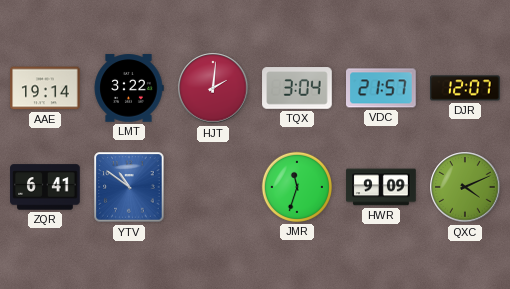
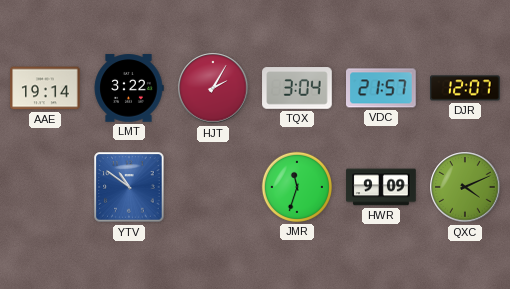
HJT: 2:01 -> 2:05
ZQR: 6:41 -> none
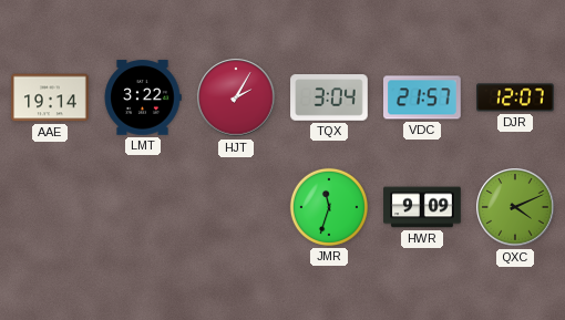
YTV: 10:51 -> none
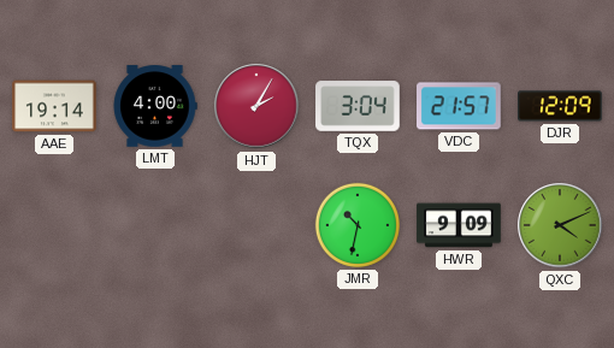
LMT: 3:22 -> 4:00
DJR: 12:07 -> 12:09
JMR: 11:33 -> 10:32
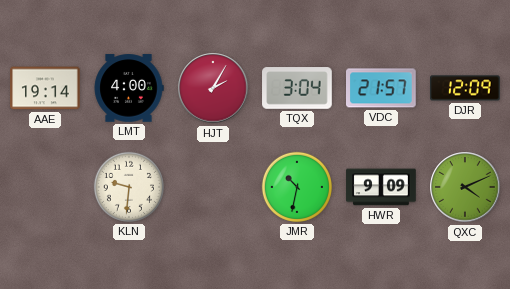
KLN: none -> 9:31
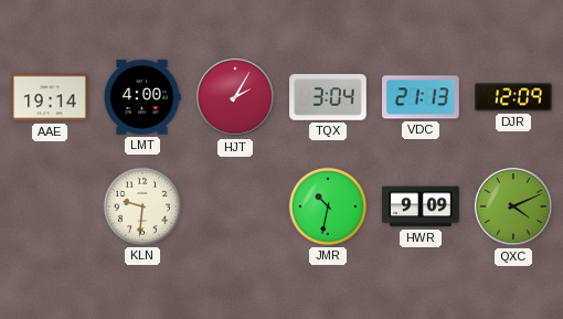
VDC: 21:57 -> 21:13
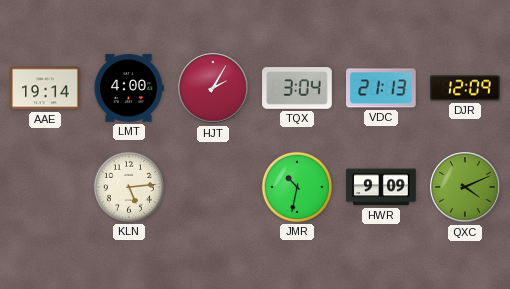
KLN: 9:31 -> 5:14
